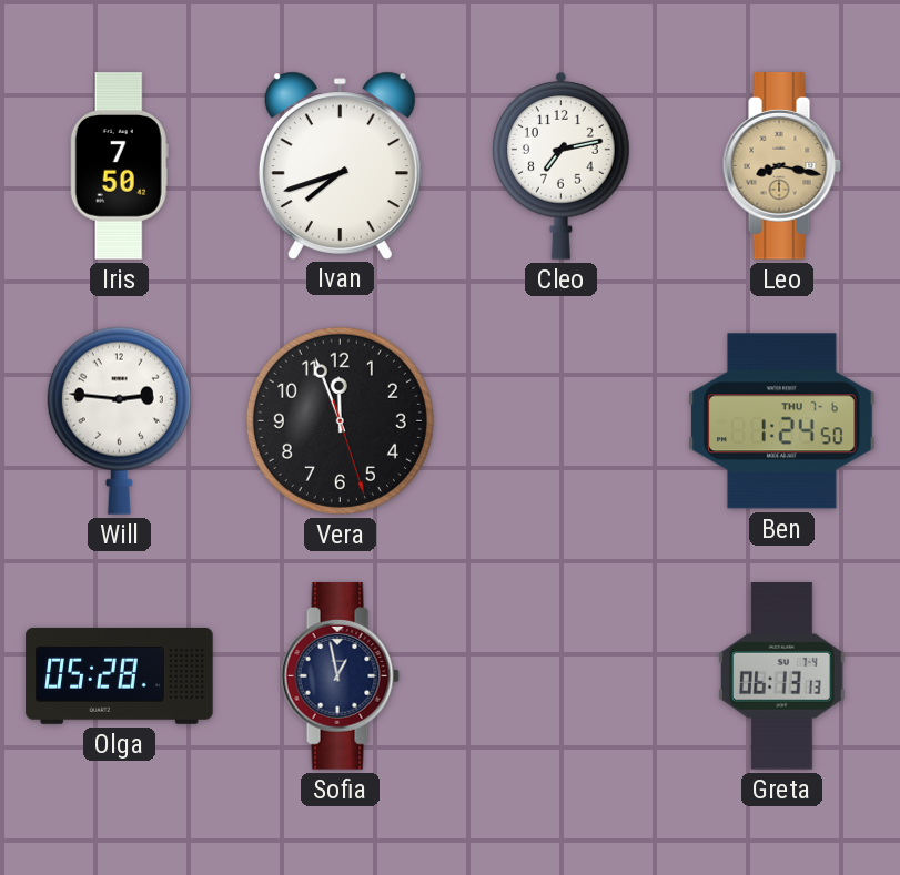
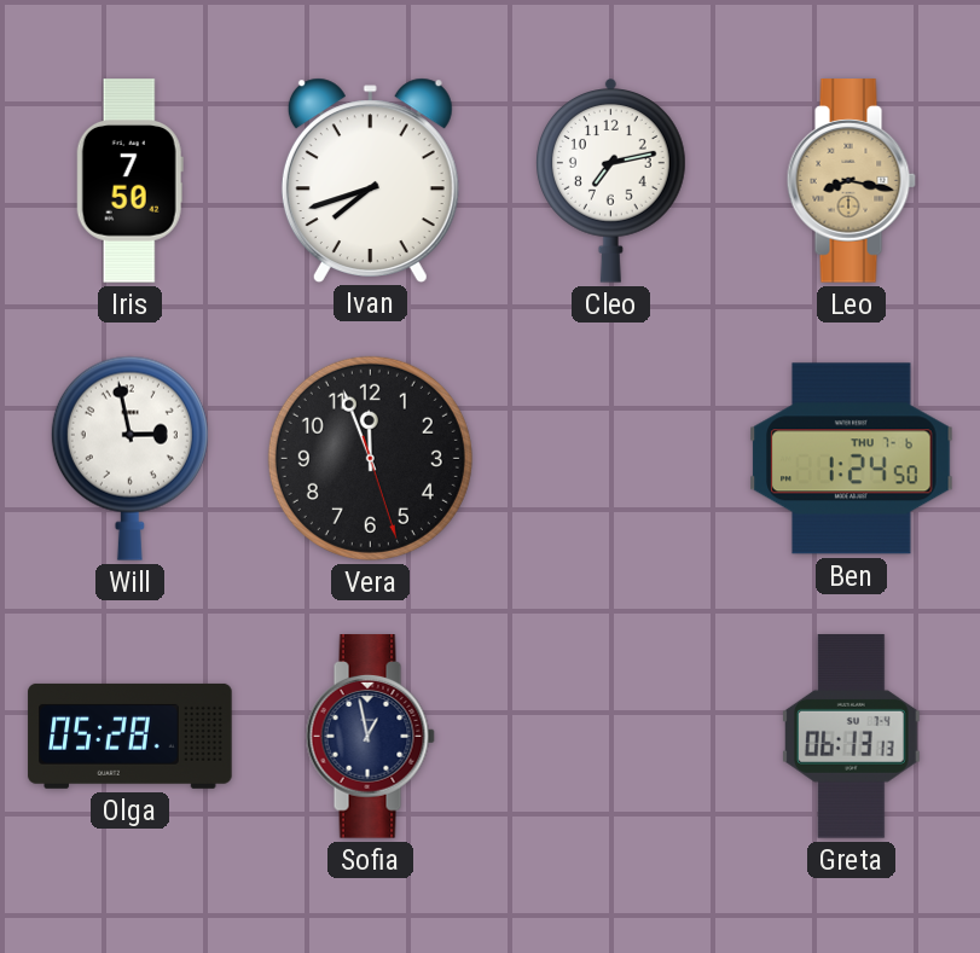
Will: 2:46 -> 2:58
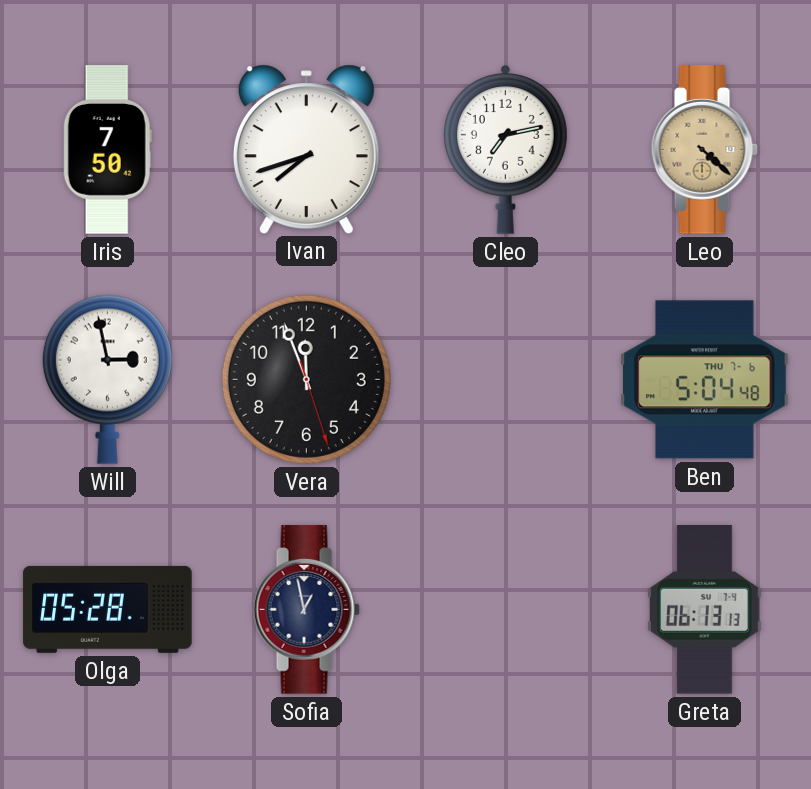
Leo: 8:17 -> 4:22
Ben: 1:24 -> 5:04
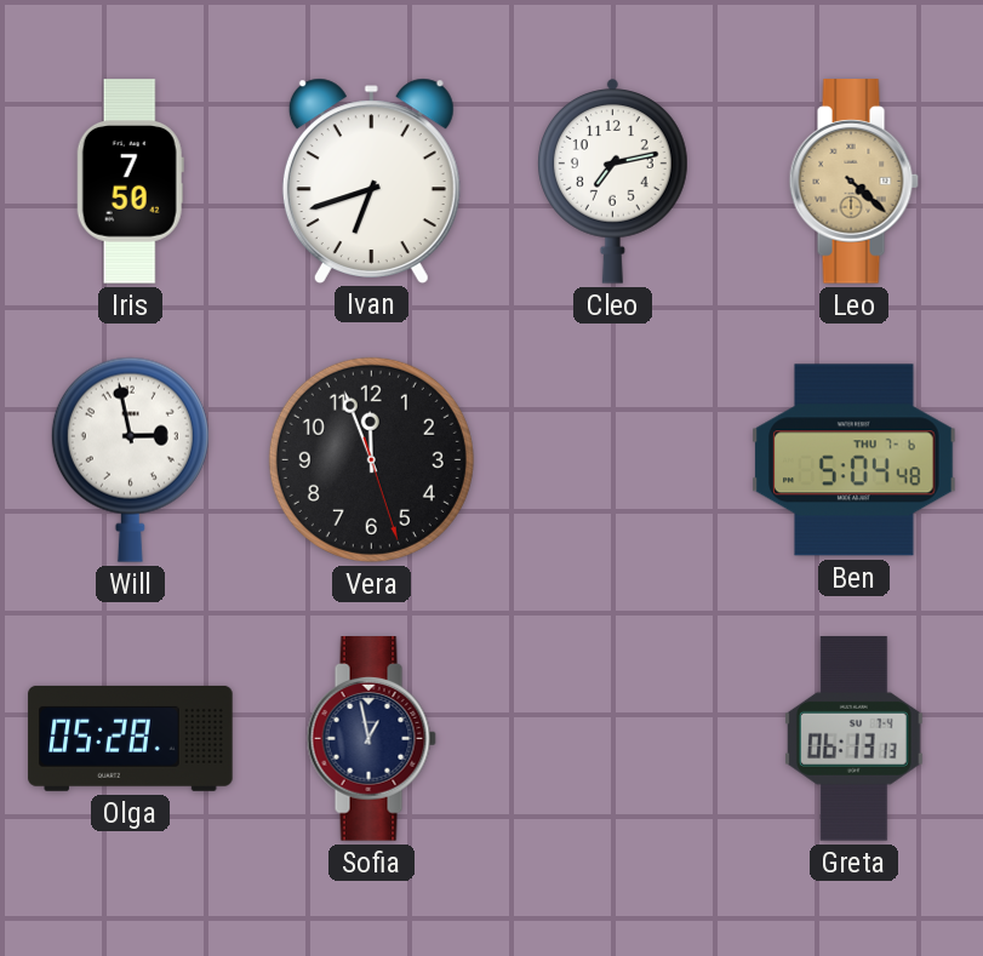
Ivan: 7:42 -> 6:42
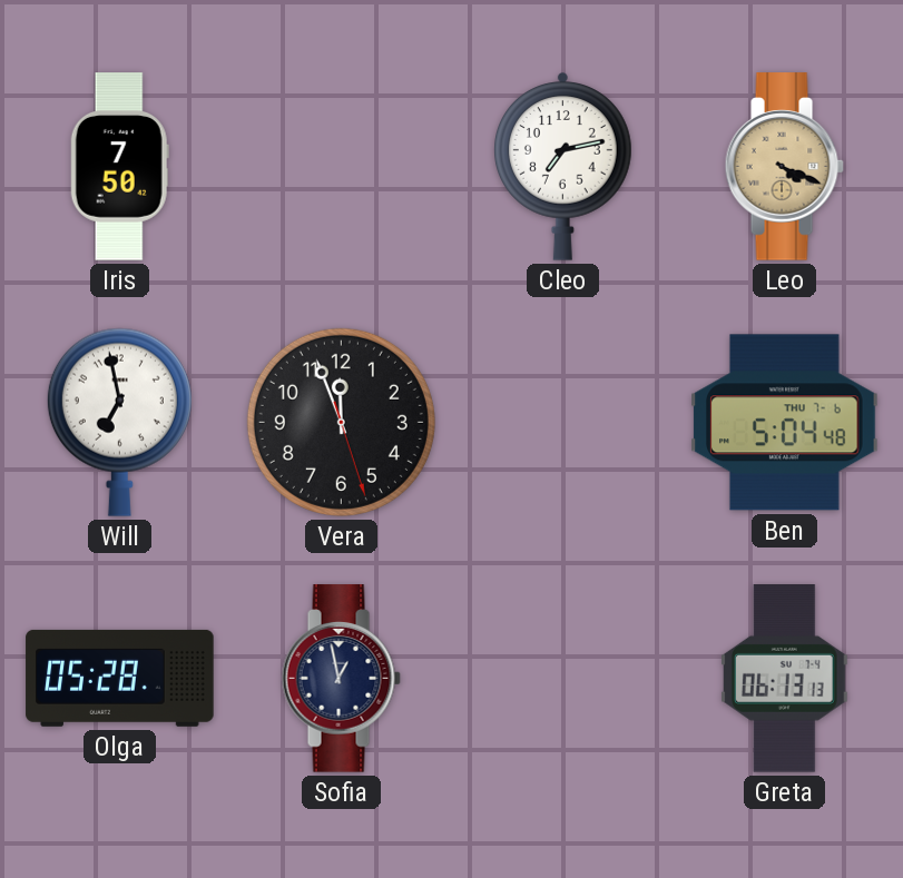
Ivan: 6:42 -> none
Leo: 4:22 -> 4:19
Will: 2:58 -> 6:58
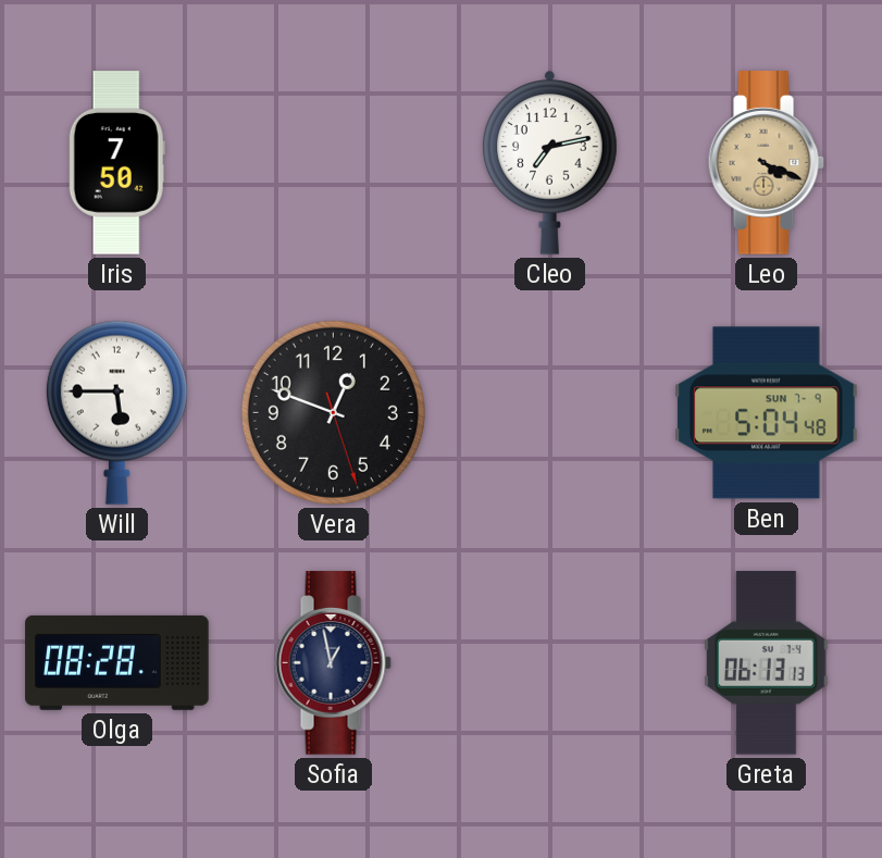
Will: 6:58 -> 5:45
Vera: 11:56 -> 12:48
Ben date: THU 7-6 -> SUN 7-9
Olga: 05:28 -> 08:28
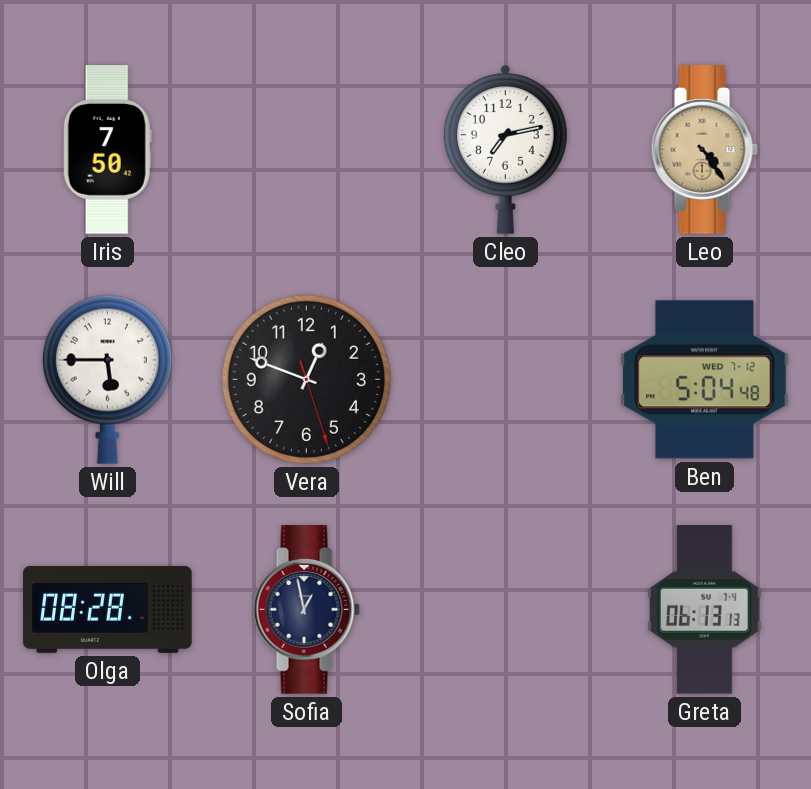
Leo: 4:19 -> 4:24
Ben date: SUN 7-9 -> WED 7-12
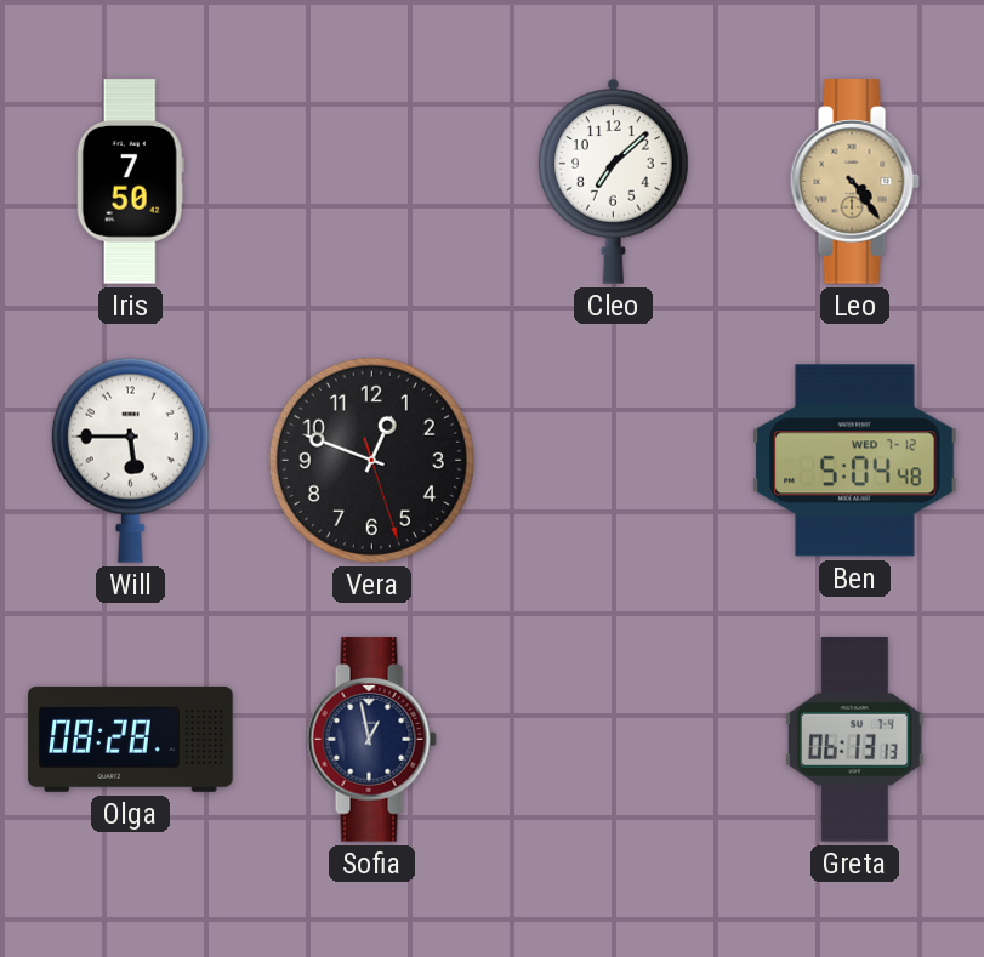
Cleo: 7:13 -> 7:08
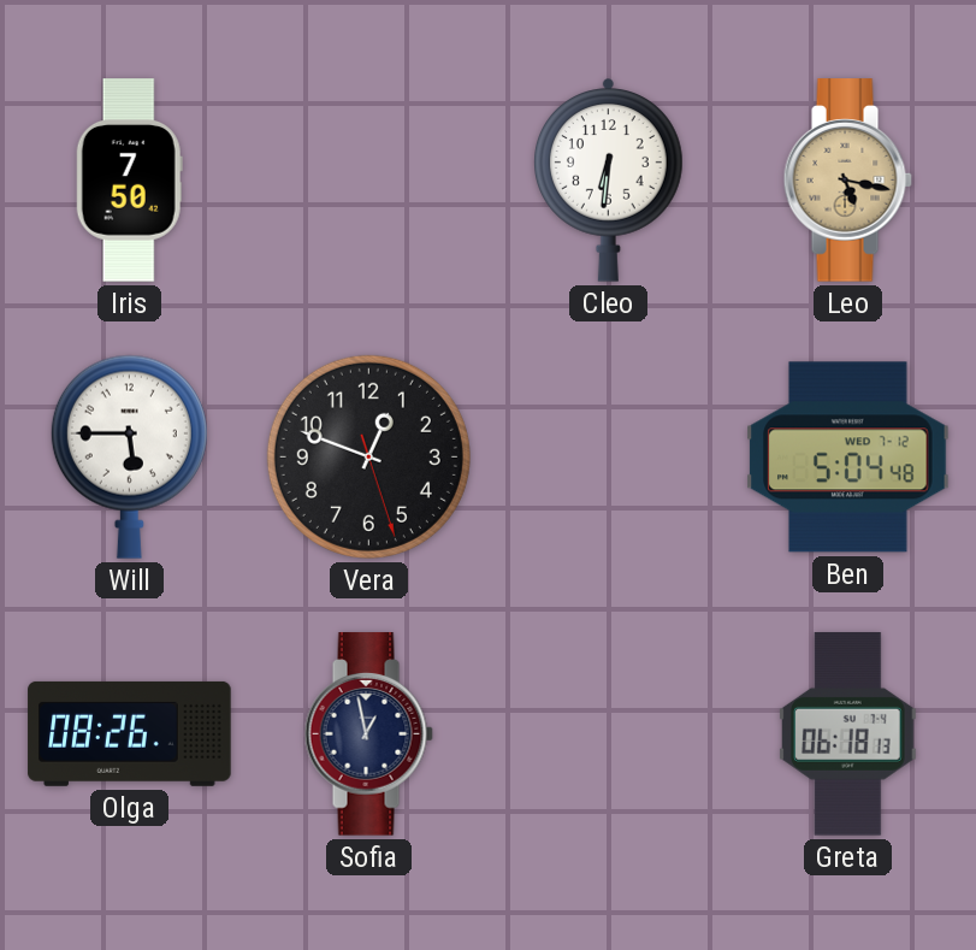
Cleo: 7:08 -> 6:31
Leo: 4:24 -> 5:17
Olga: 08:28 -> 08:26
Greta: 06:13 -> 06:18
